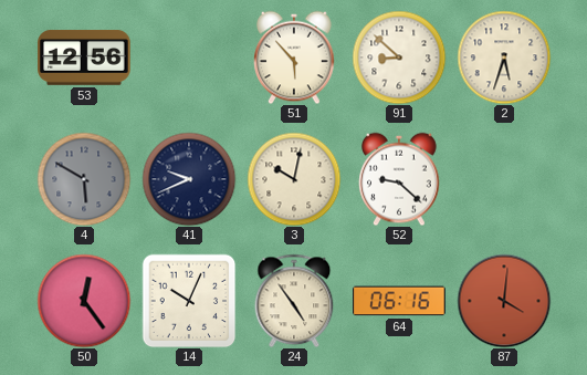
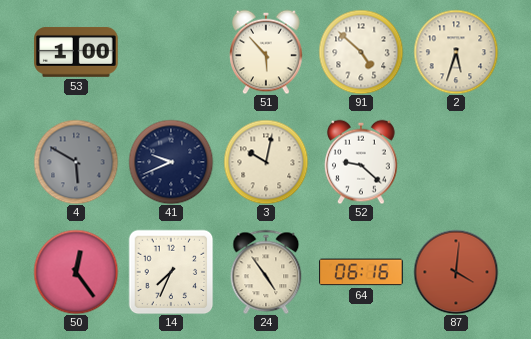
53: 12:56 -> 1:00
91: 8:52 -> 4:52
14: 10:04 -> 7:34
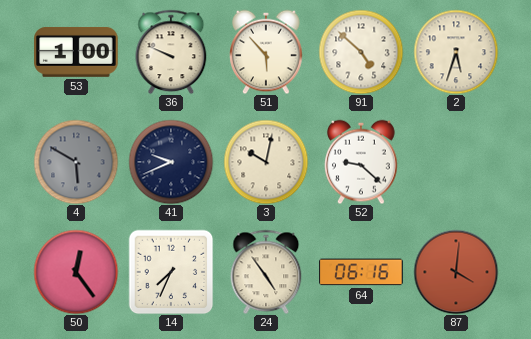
36: none -> 9:49
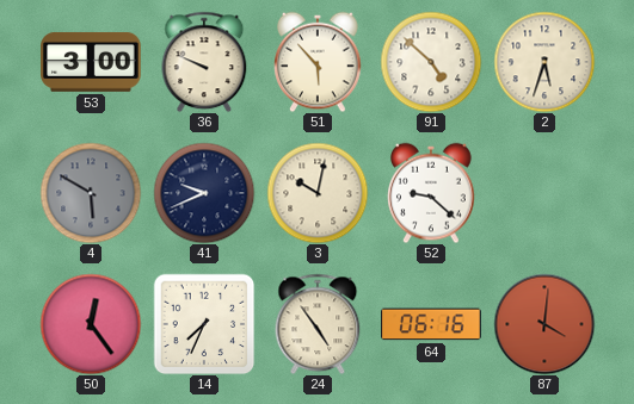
53: 1:00 -> 3:00
